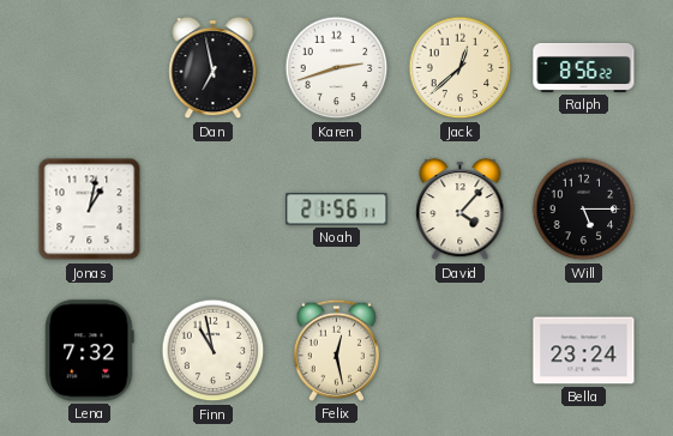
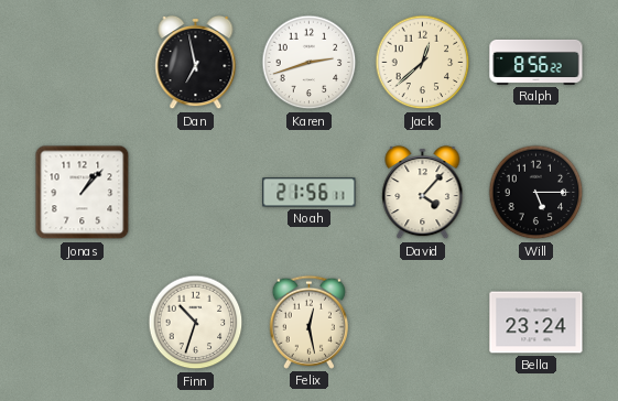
Jonas: 1:02 -> 1:07
Lena: 7:32 -> none
Finn: 10:58 -> 10:33
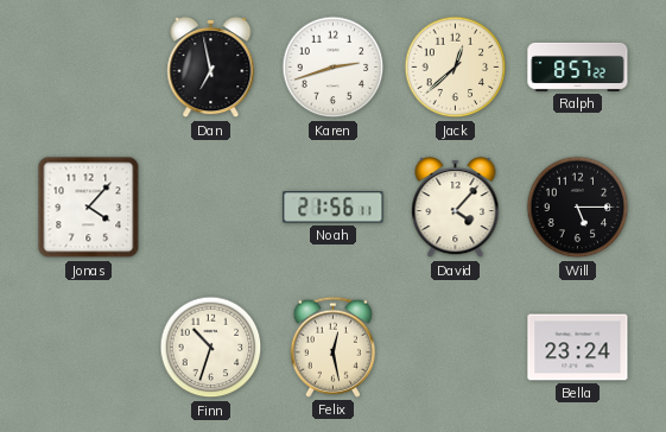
Ralph: 8:56 -> 8:57
Jonas: 1:07 -> 4:07
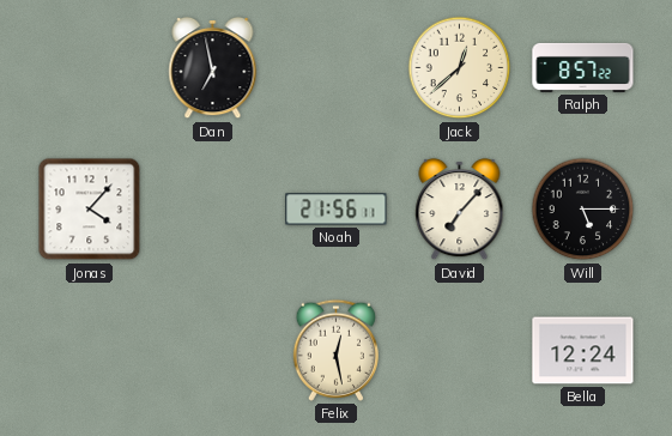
Karen: 2:42 -> none
David: 4:07 -> 7:07
Finn: 10:33 -> none
Bella: 23:24 -> 12:24
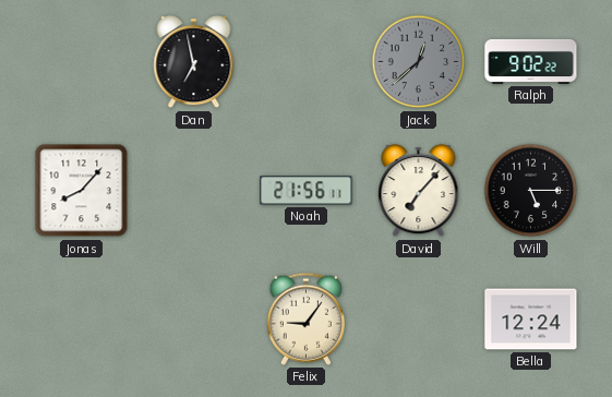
Jack dial: cream -> grey
Ralph: 8:57 -> 9:02
Jonas: 4:07 -> 8:07
Felix: 12:28 -> 9:06
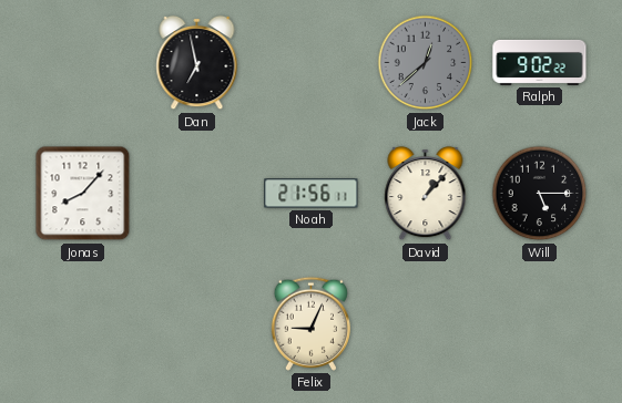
David: 7:07 -> 1:07
Felix: 9:06 -> 9:04
Bella: 12:24 -> none
